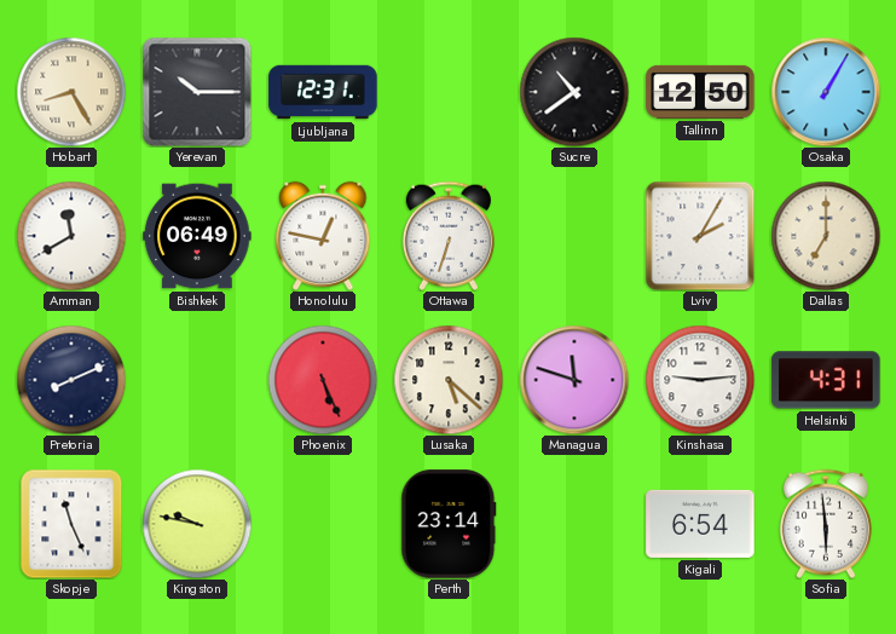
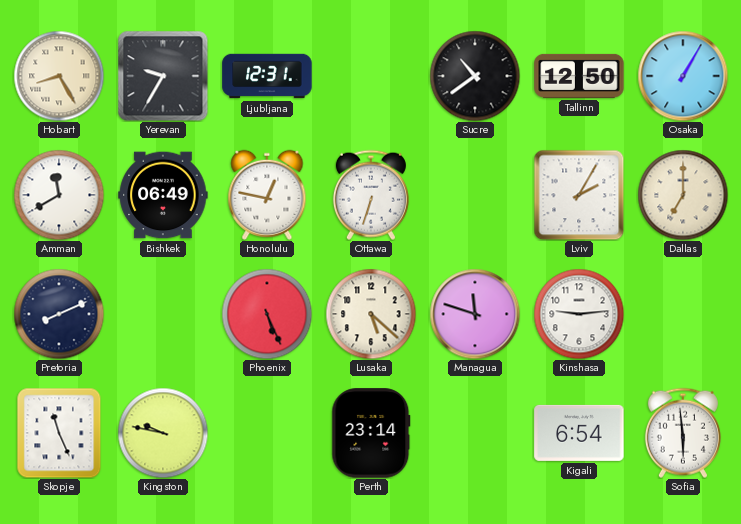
Yerevan: 10:15 -> 9:35
Helsinki: 4:31 -> none
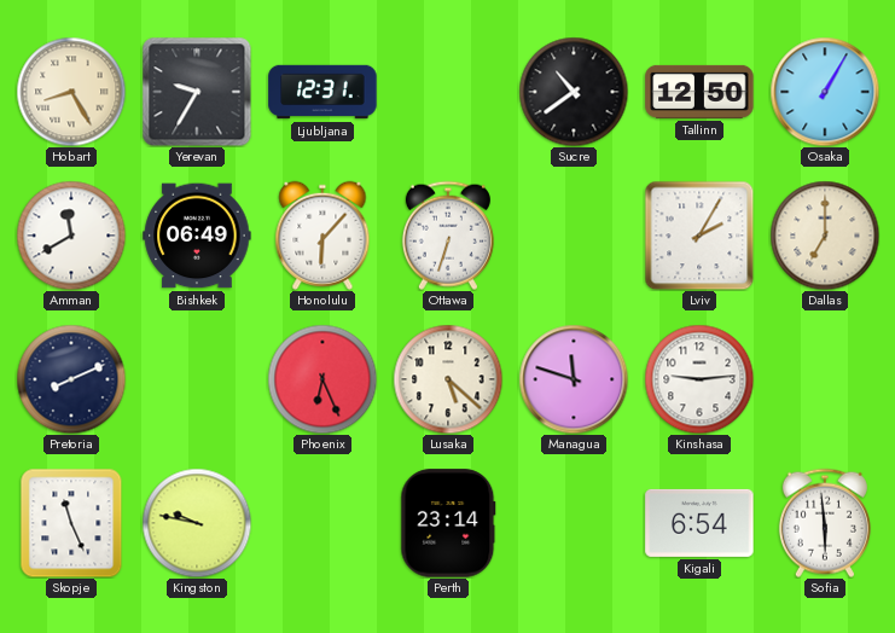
Honolulu: 12:47 -> 6:07
Phoenix: 5:26 -> 6:26
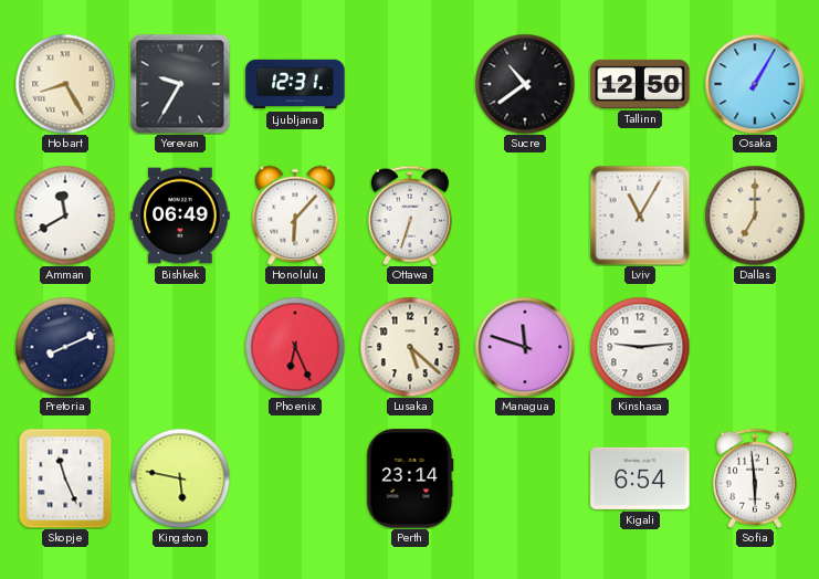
Lviv: 2:05 -> 11:05
Kingston: 9:47 -> 5:47
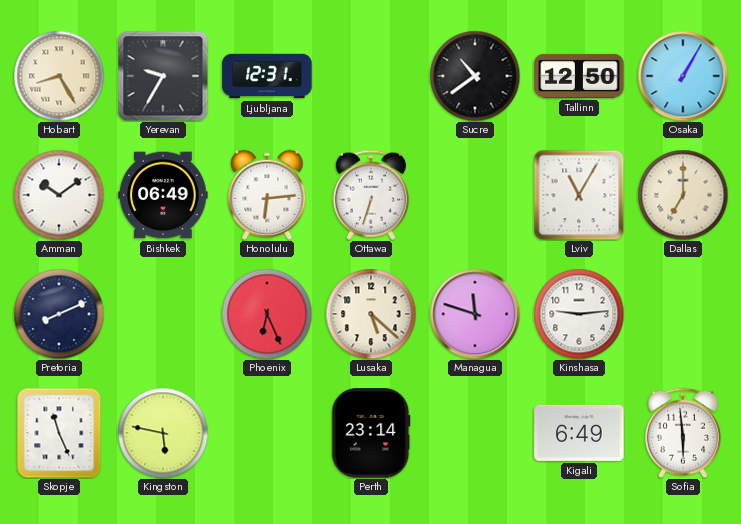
Amman: 11:40 -> 10:09
Honolulu: 6:07 -> 6:14
Kigali: 6:54 -> 6:49
